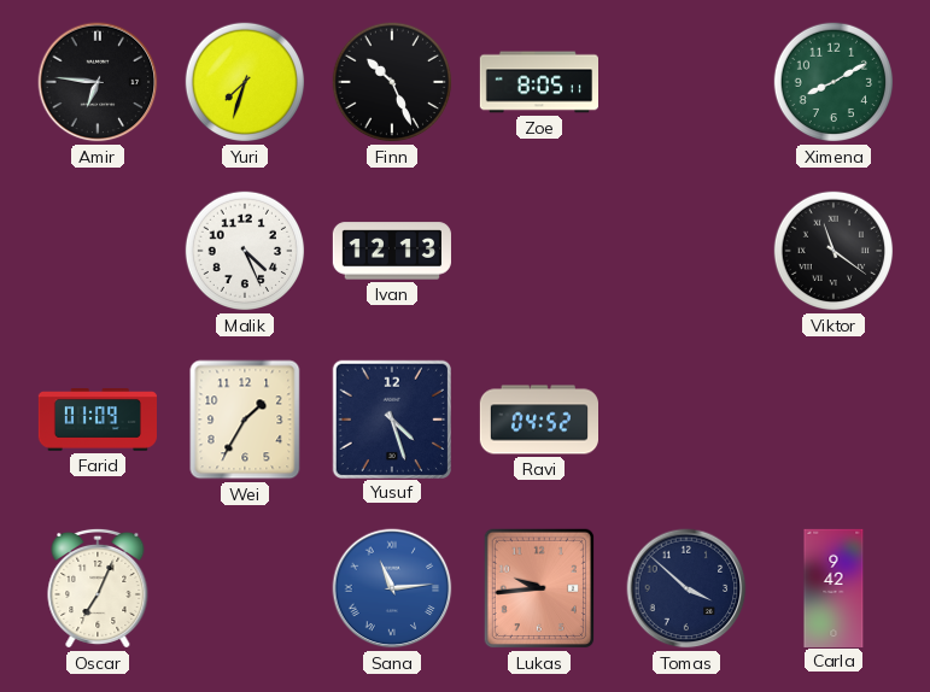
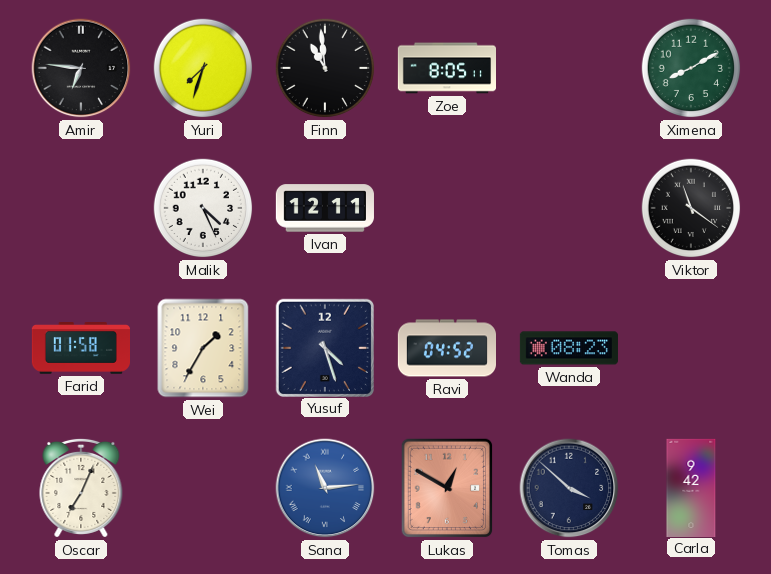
Finn: 10:26 -> 10:59
Ivan: 12:13 -> 12:11
Farid: 01:09 -> 01:58
Wanda: none -> 08:23
Lukas: 9:44 -> 12:50
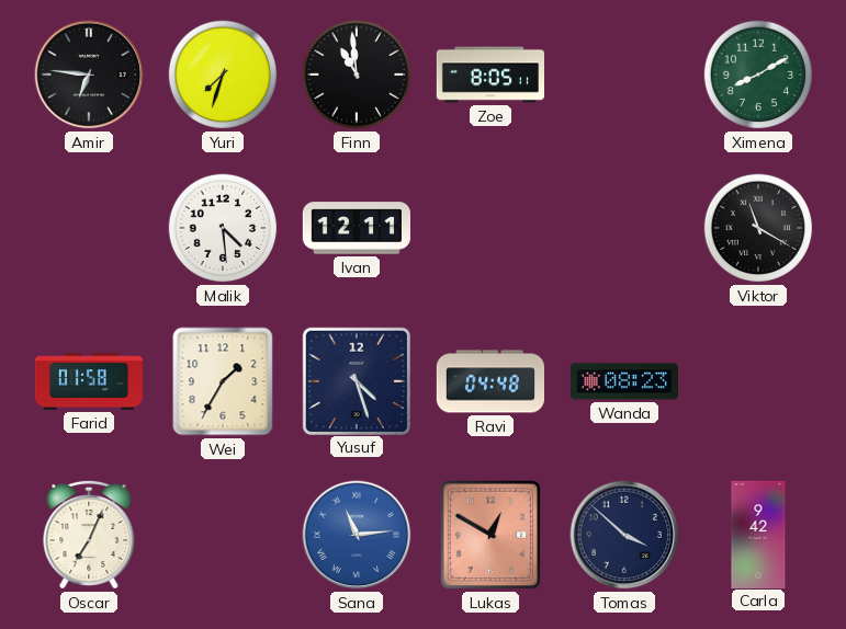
Malik: 4:26 -> 4:29
Viktor: 11:21 -> 11:20
Ravi: 04:52 -> 04:48
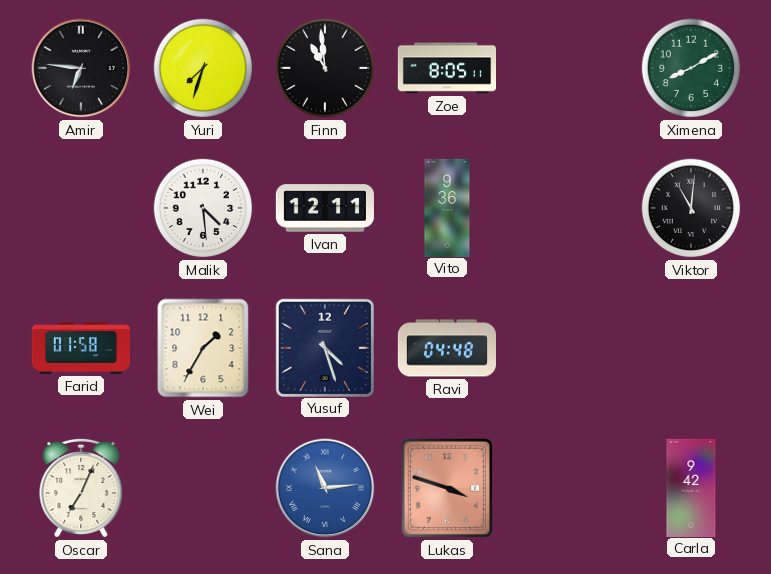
Vito: none -> 9:36
Viktor: 11:20 -> 11:01
Wanda: 08:23 -> none
Lukas: 12:50 -> 3:48
Tomas: 3:52 -> none
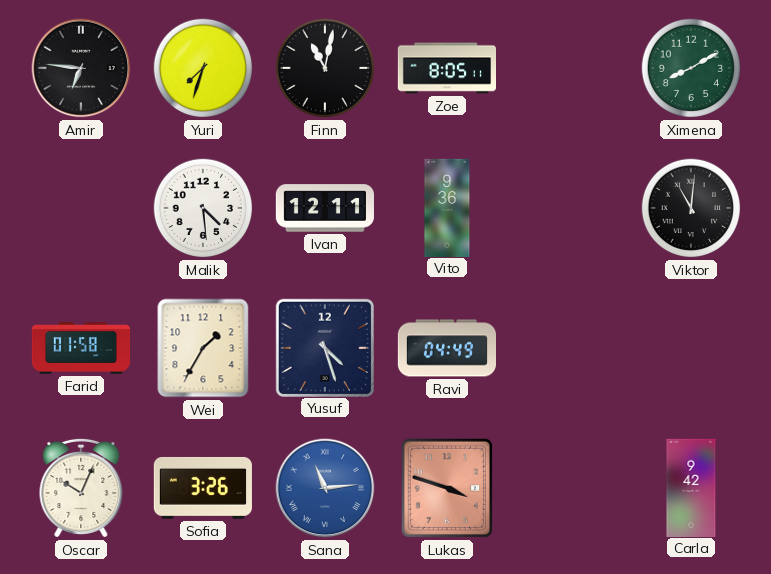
Finn: 10:59 -> 11:02
Ravi: 04:48 -> 04:49
Oscar: 7:04 -> 10:04
Sofia: none -> 3:26
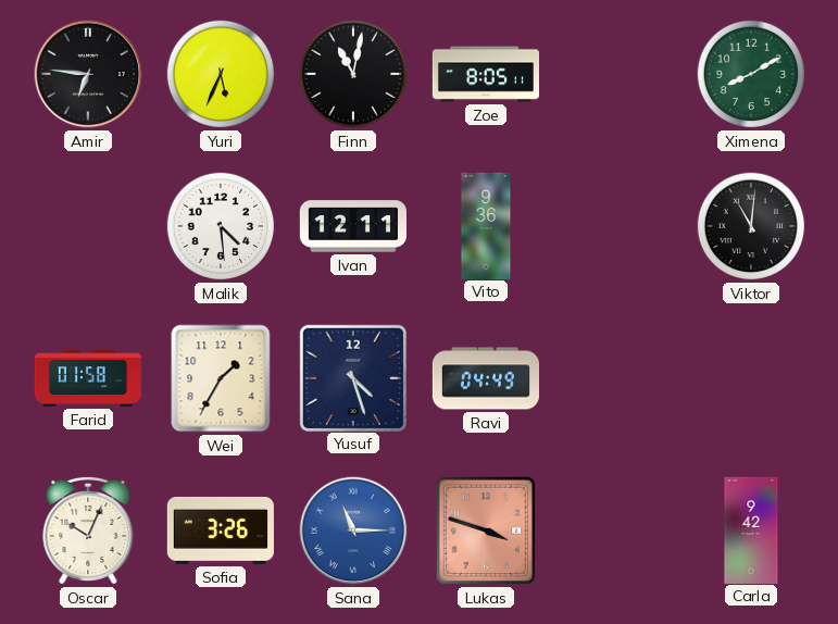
Yuri: 7:33 -> 5:34
Sana: 11:14 -> 11:15
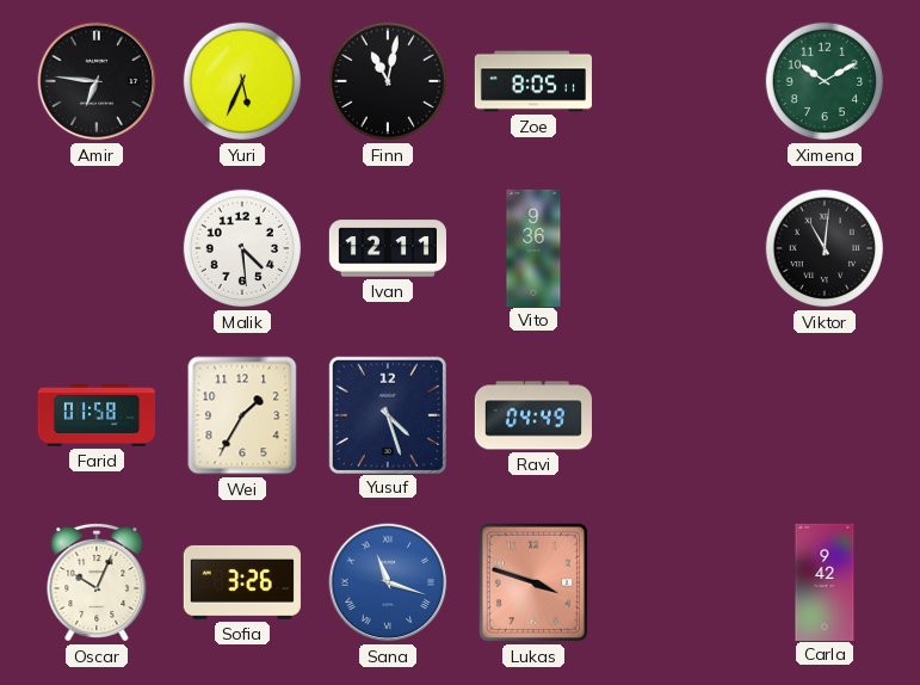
Ximena: 8:10 -> 10:10
Sana: 11:15 -> 11:18
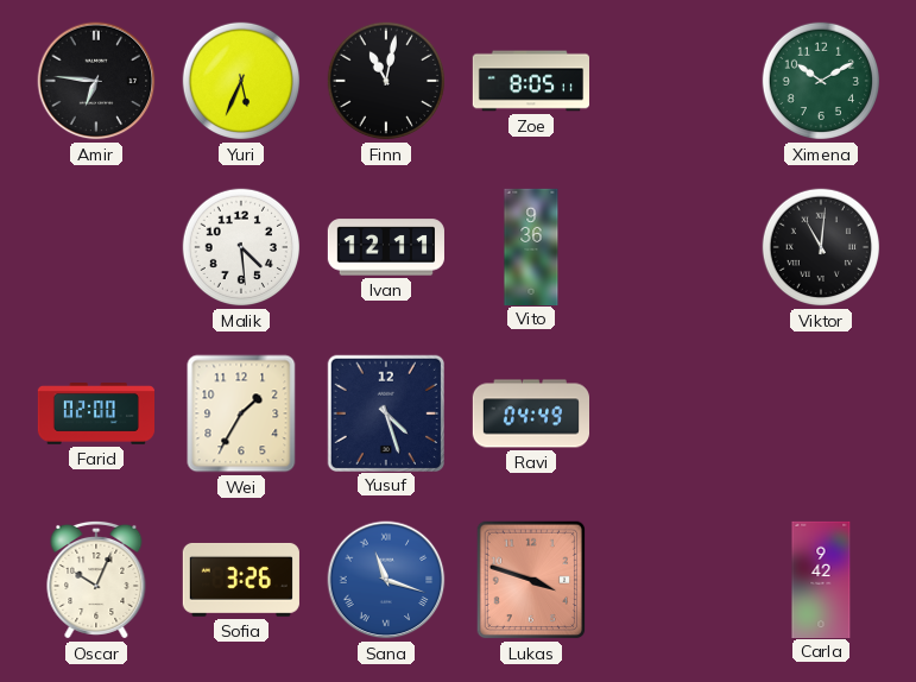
Farid: 01:58 -> 02:00
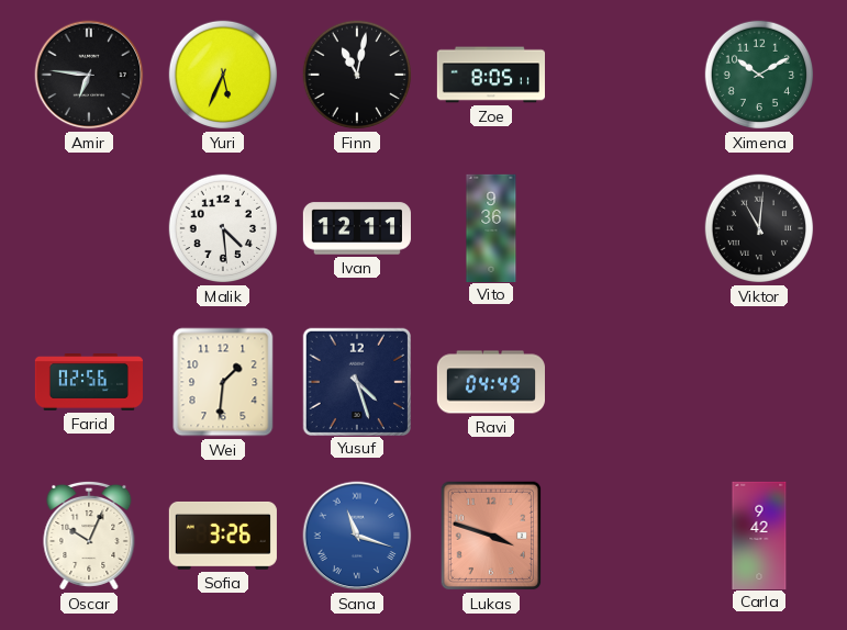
Farid: 02:00 -> 02:56
Wei: 1:35 -> 1:31
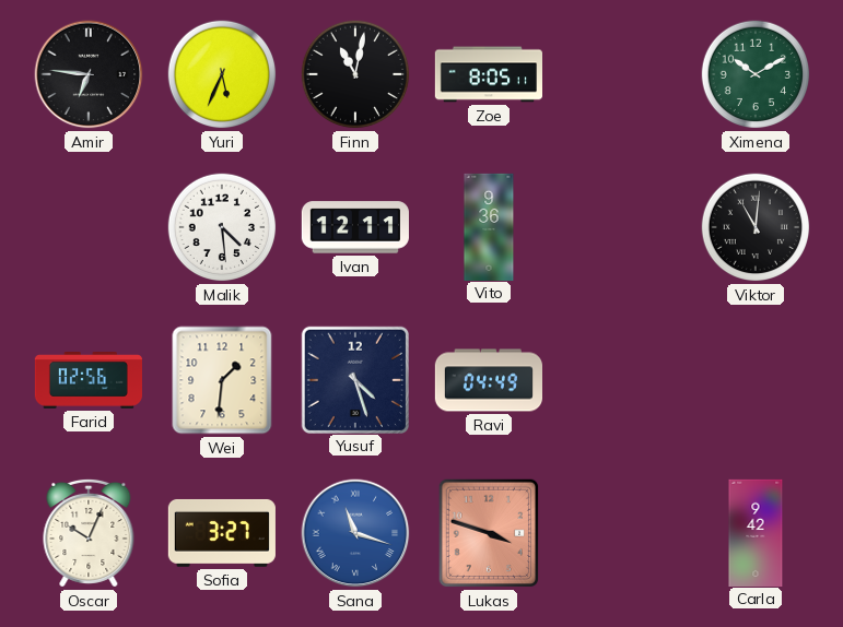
Sofia: 3:26 -> 3:27
